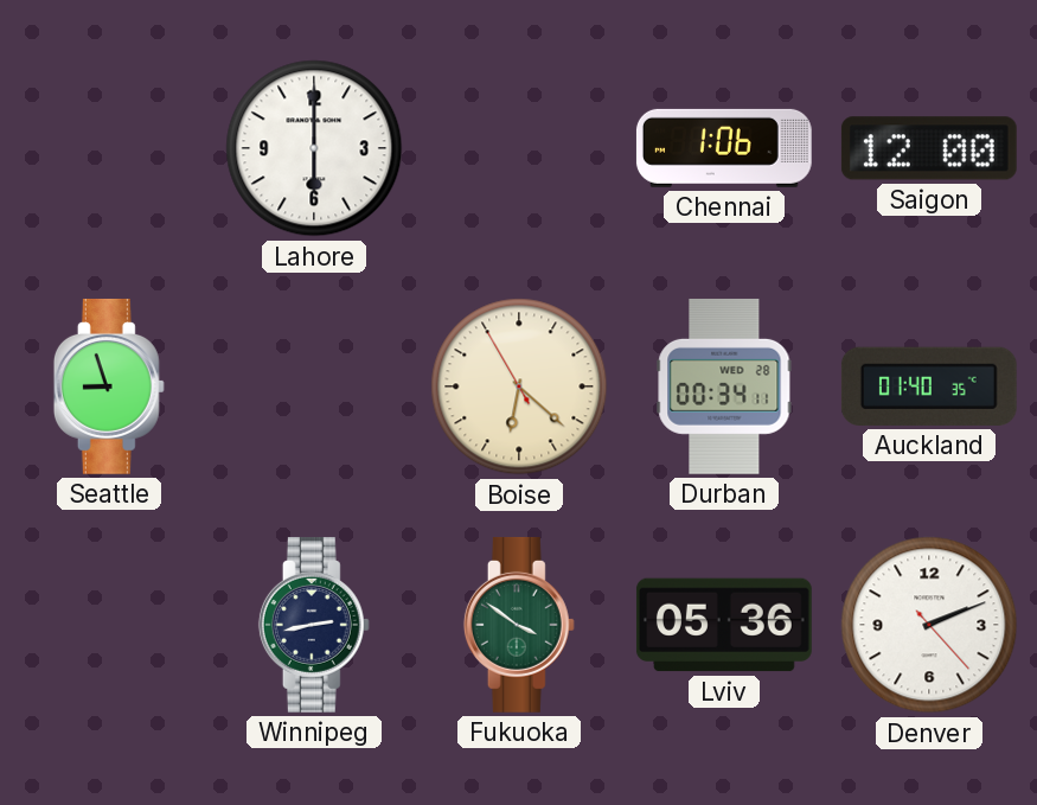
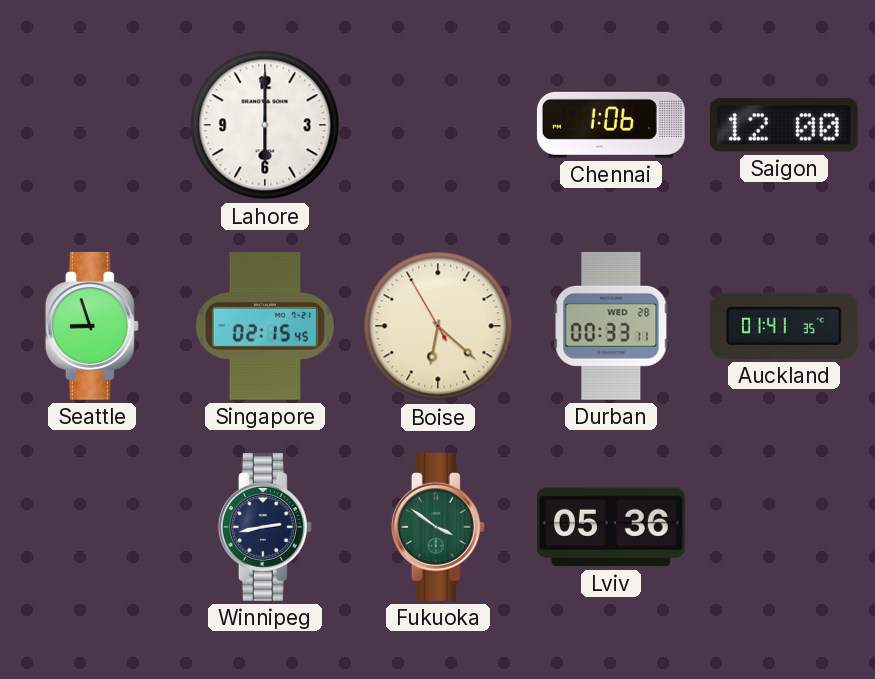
Singapore: none -> 02:15
Durban: 00:34 -> 00:33
Auckland: 01:40 -> 01:41
Denver: 2:11 -> none
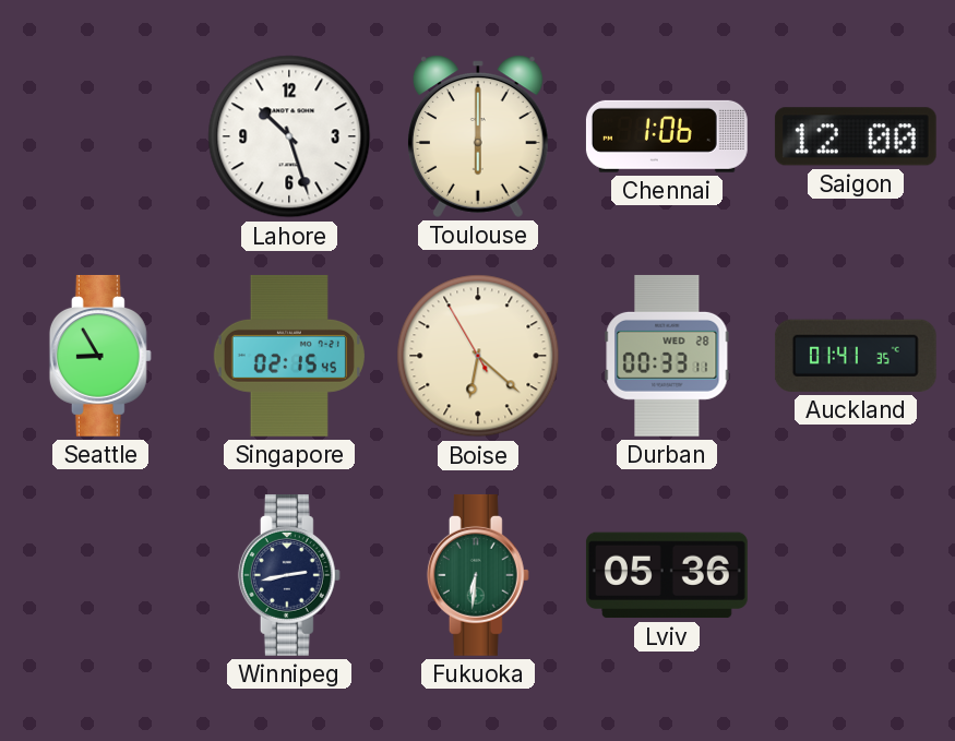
Lahore: 6:00 -> 10:27
Toulouse: none -> 6:00
Seattle: 8:57 -> 8:55
Fukuoka: 3:51 -> 6:31
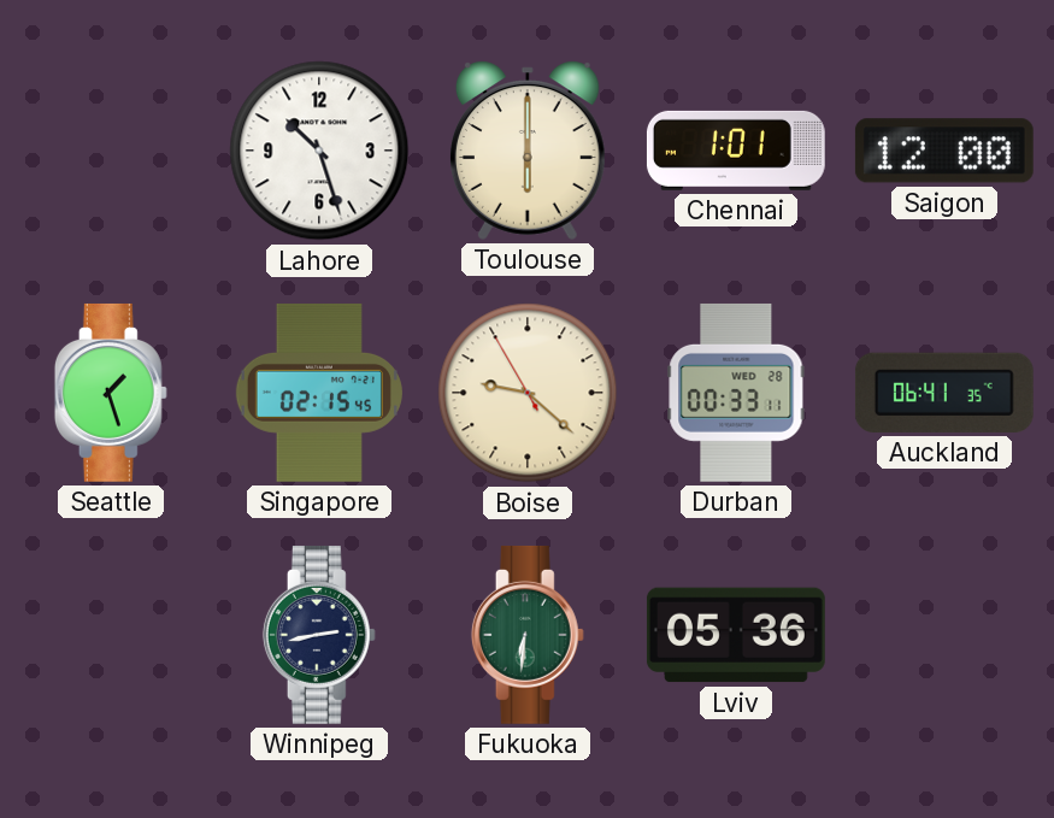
Chennai: 1:06 -> 1:01
Seattle: 8:55 -> 1:27
Boise: 6:21 -> 9:21
Auckland: 01:41 -> 06:41
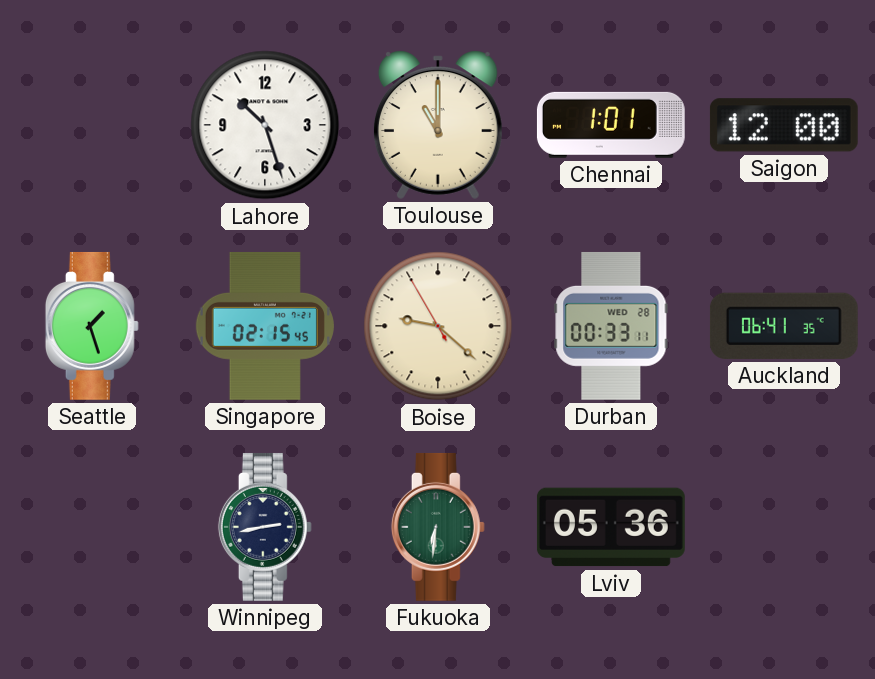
Toulouse: 6:00 -> 11:00
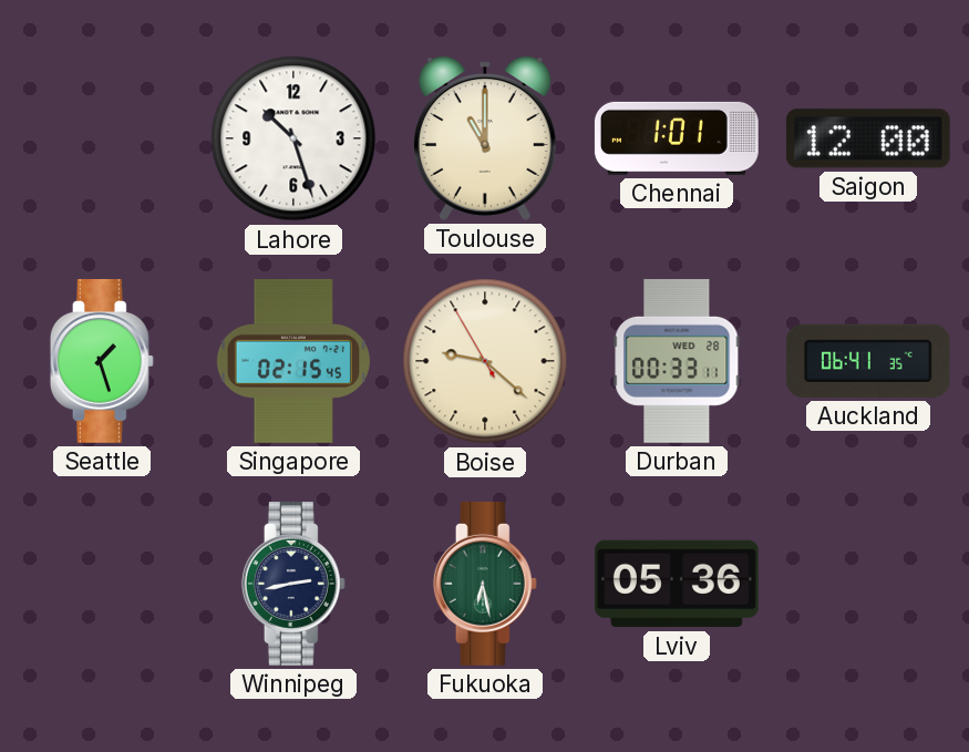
Fukuoka: 6:31 -> 6:28
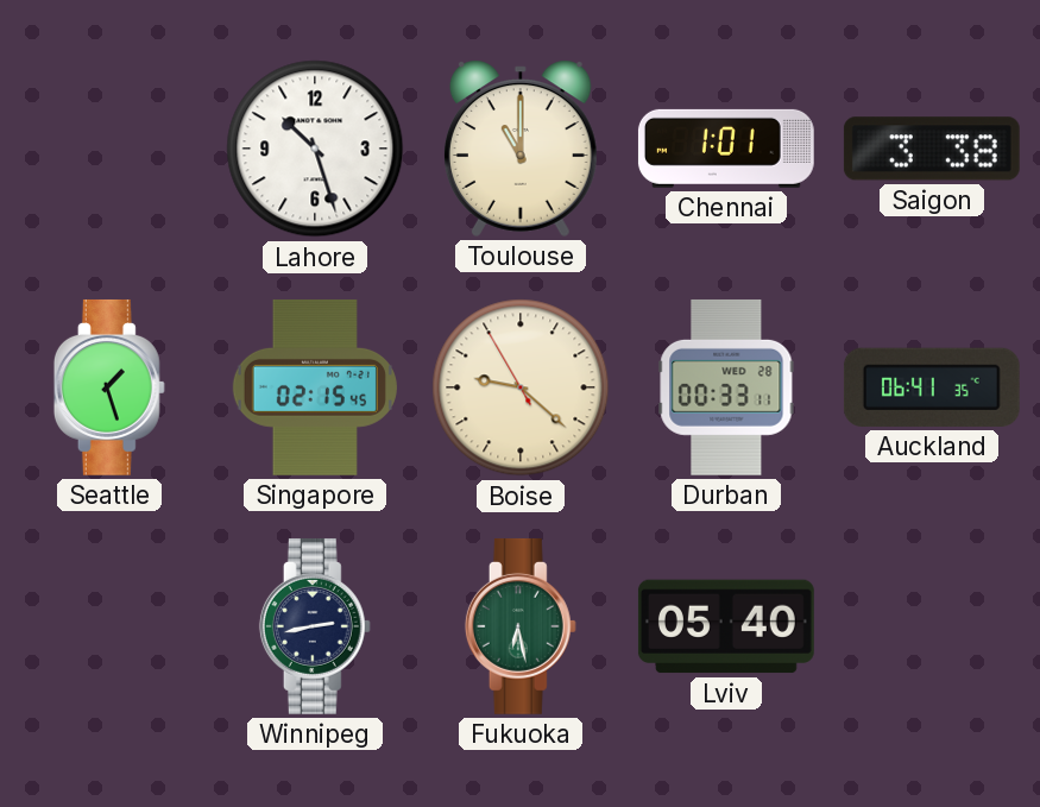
Saigon: 12:00 -> 3:38
Lviv: 05:36 -> 05:40
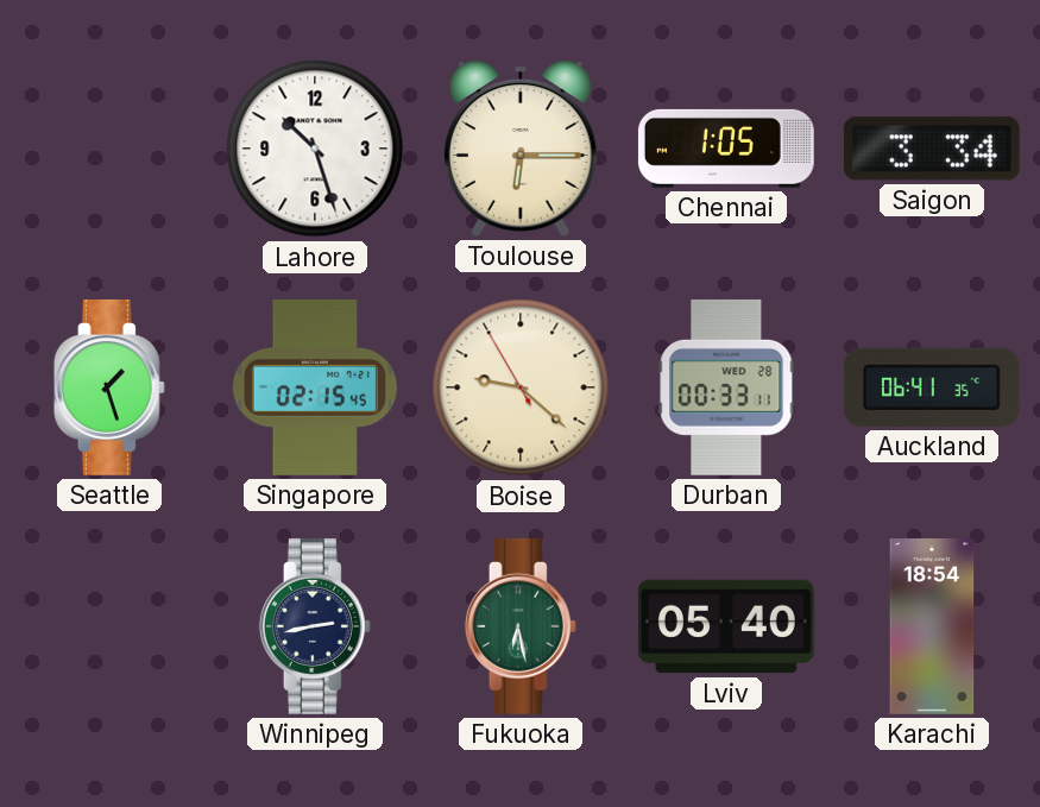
Toulouse: 11:00 -> 6:15
Chennai: 1:01 -> 1:05
Saigon: 3:38 -> 3:34
Karachi: none -> 18:54
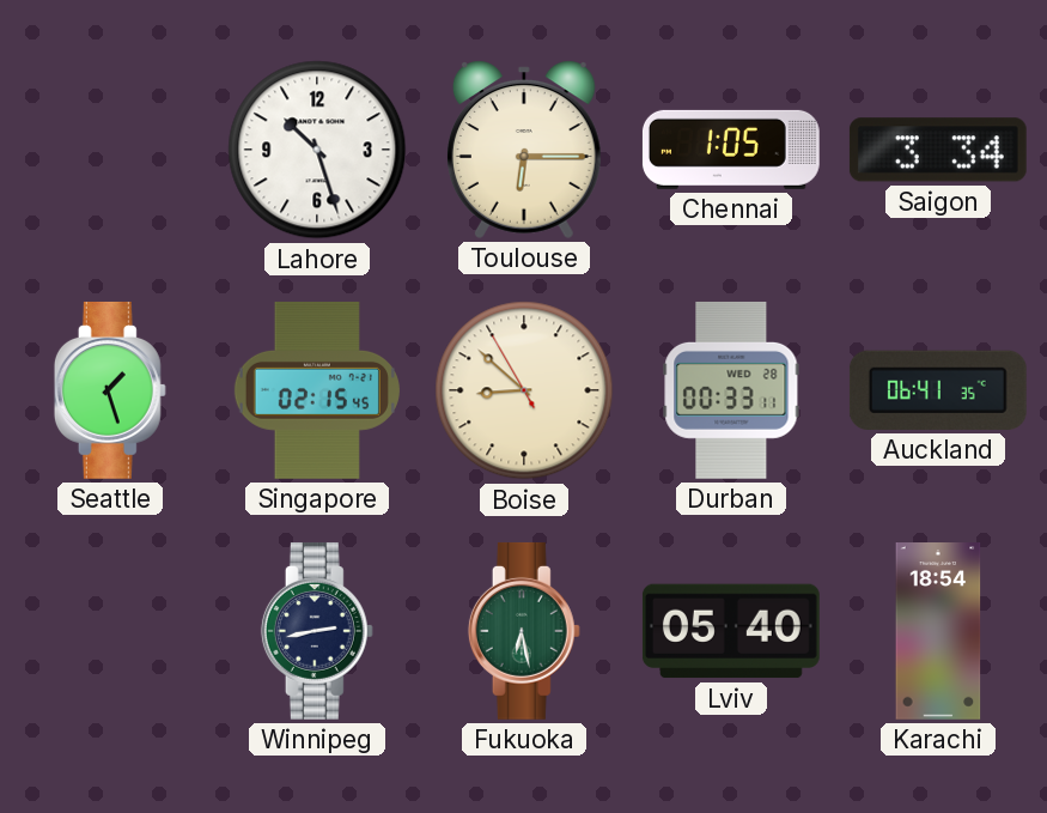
Boise: 9:21 -> 8:51
